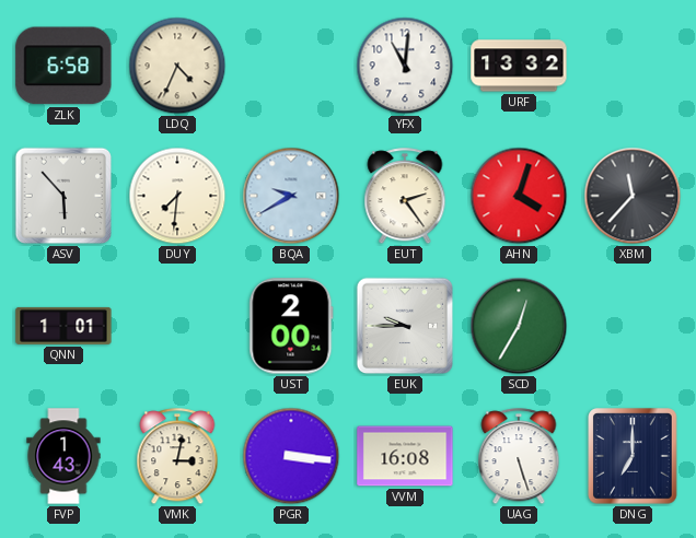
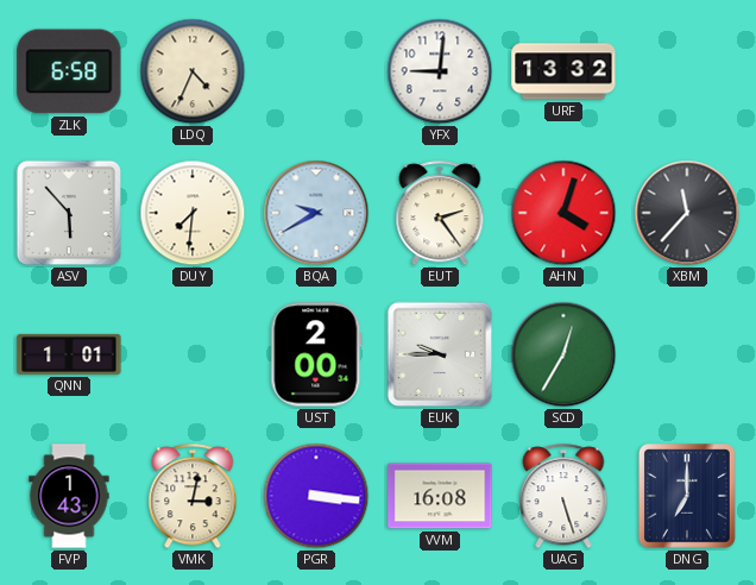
YFX: 11:01 -> 9:01
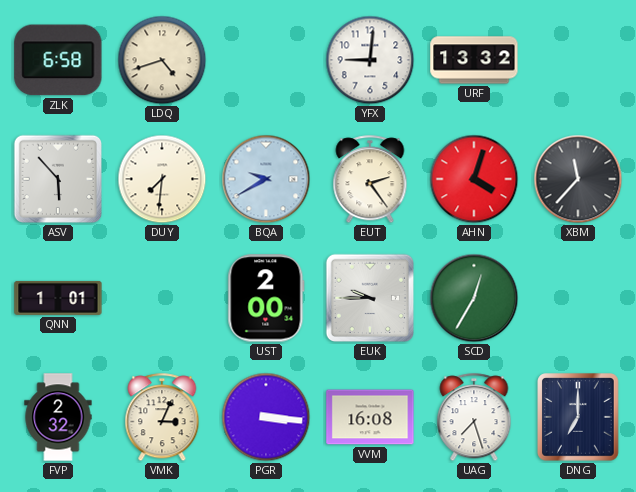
LDQ: 4:34 -> 4:42
FVP: 1:43 -> 2:32
VMK: 3:02 -> 3:04
UAG: 5:27 -> 7:27
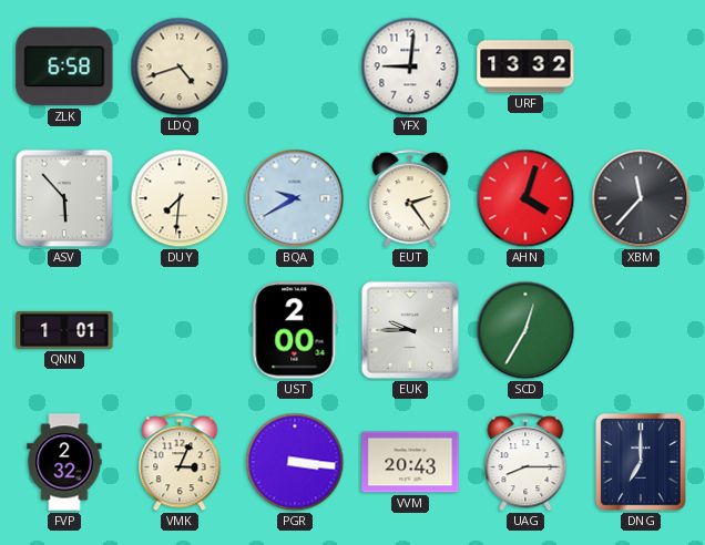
VVM: 16:08 -> 20:43
UAG: 7:27 -> 8:15
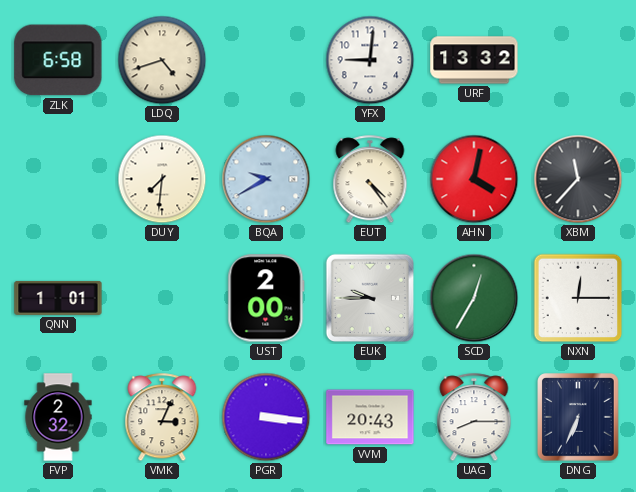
ASV: 5:53 -> none
EUT: 2:24 -> 4:24
AHN: 4:03 -> 4:02
NXN: none -> 12:15
DNG: 7:00 -> 6:34
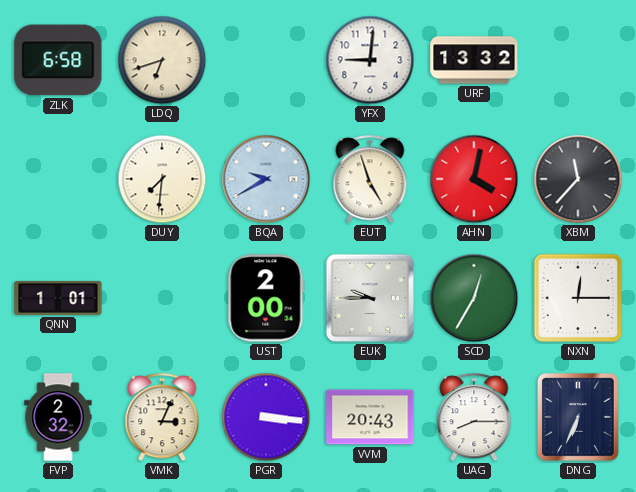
LDQ: 4:42 -> 6:42
EUT: 4:24 -> 4:57
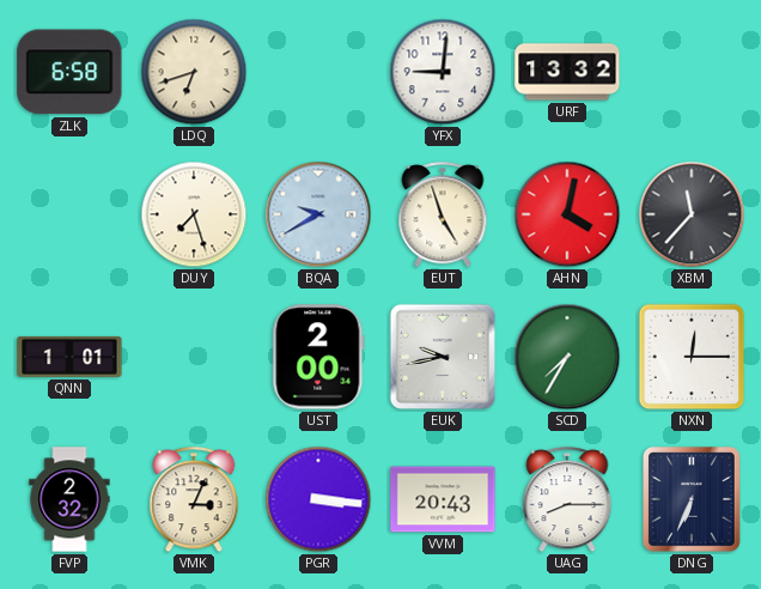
DUY: 7:31 -> 7:27
EUK: 9:45 -> 9:43
SCD: 12:35 -> 7:35
